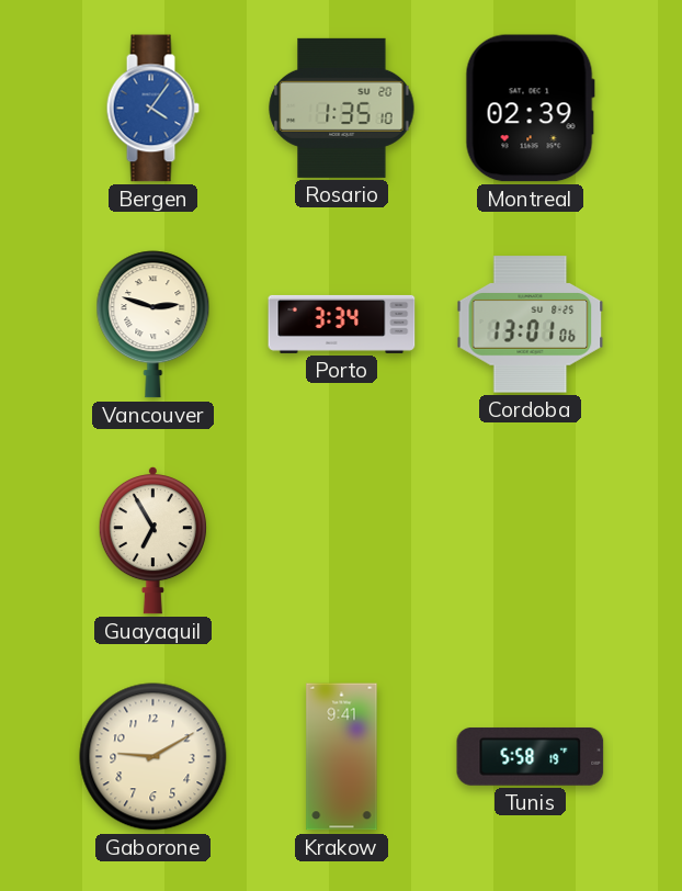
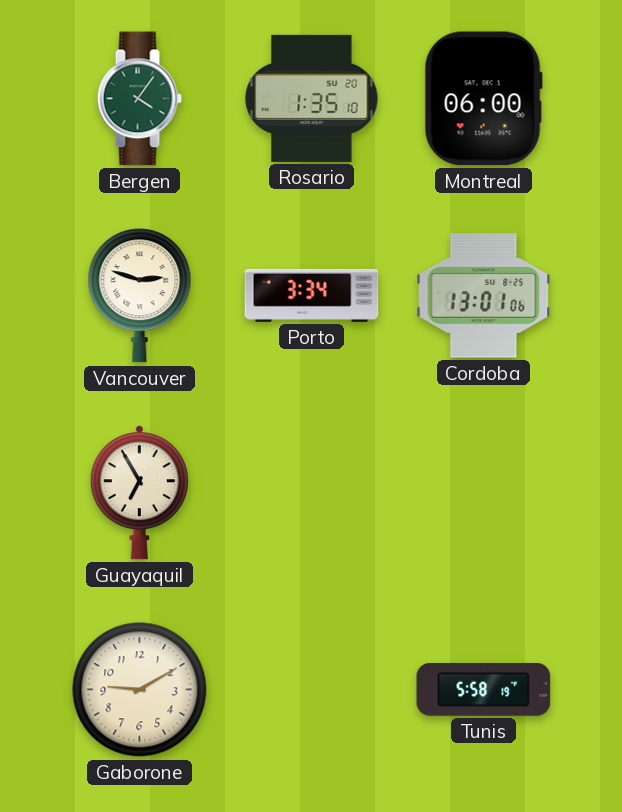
Bergen dial: blue -> green
Montreal: 02:39 -> 06:00
Krakow: 9:41 -> none
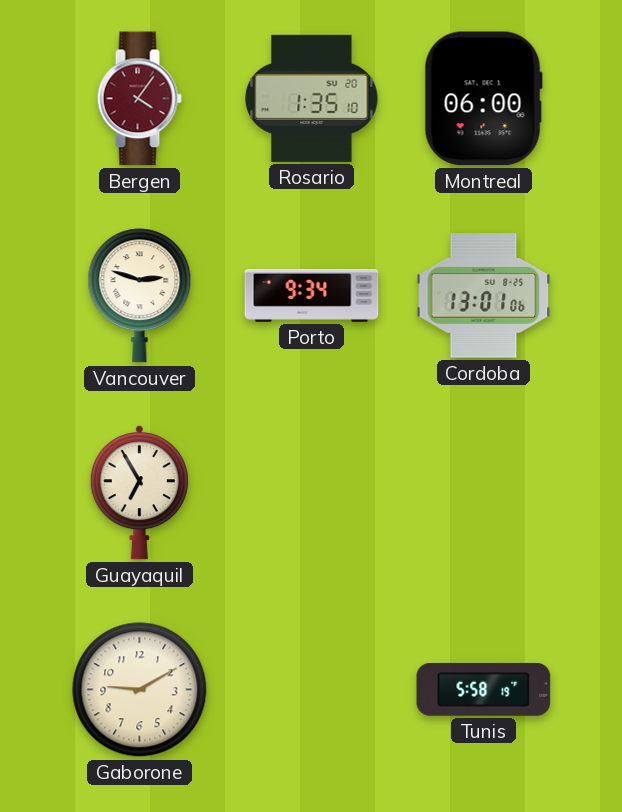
Bergen dial: green -> burgundy
Porto: 3:34 -> 9:34
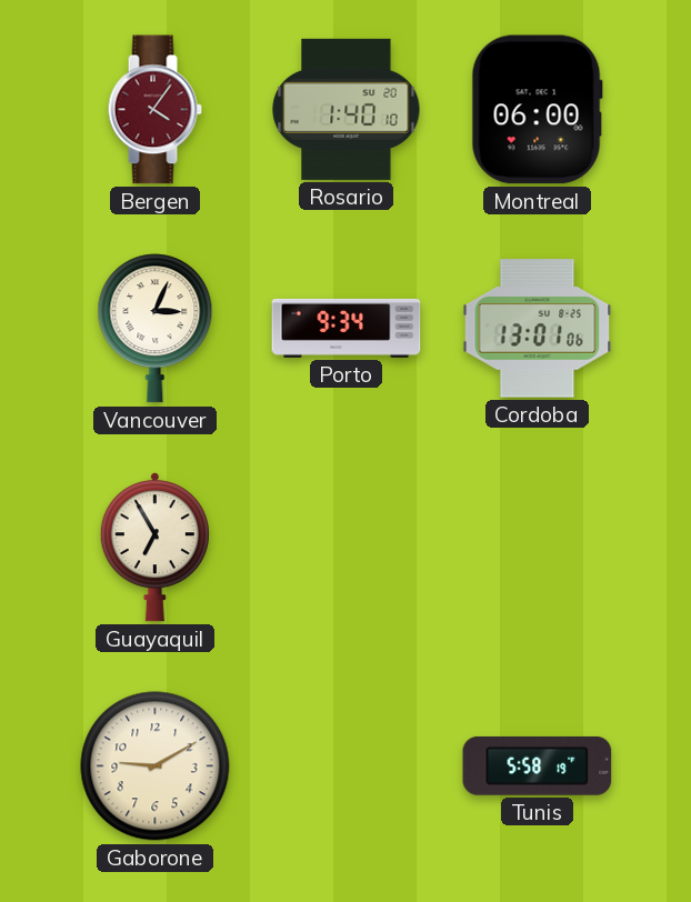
Rosario: 1:35 -> 1:40
Vancouver: 2:48 -> 3:04
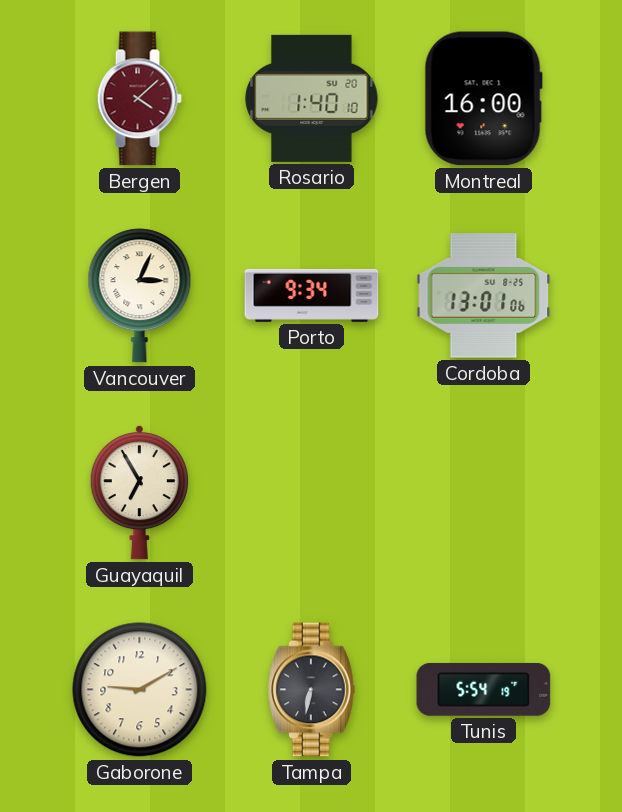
Bergen: 4:06 -> 4:08
Montreal: 06:00 -> 16:00
Tampa: none -> 6:32
Tunis: 5:58 -> 5:54
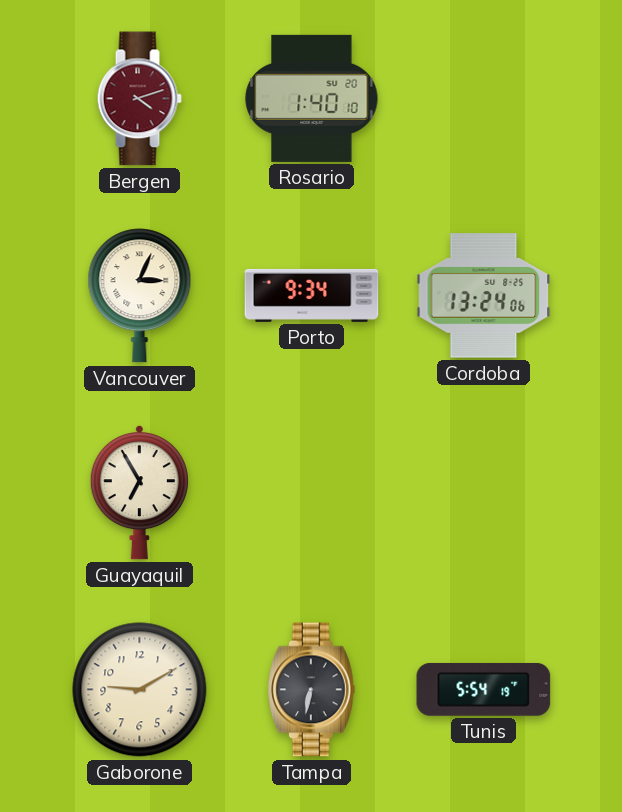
Bergen: 4:08 -> 4:12
Montreal: 16:00 -> none
Cordoba: 13:01 -> 13:24
